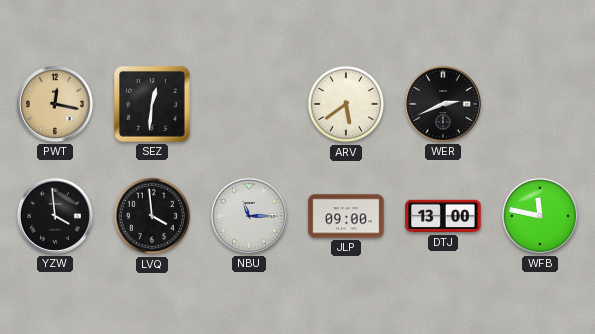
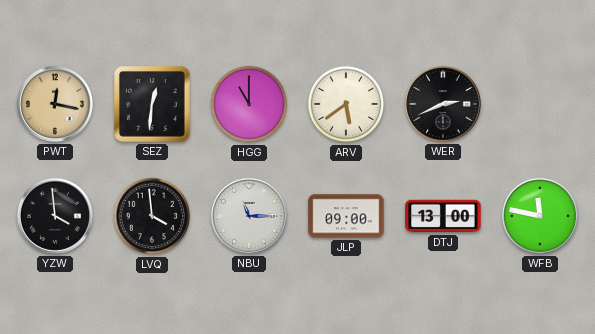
HGG: none -> 11:00
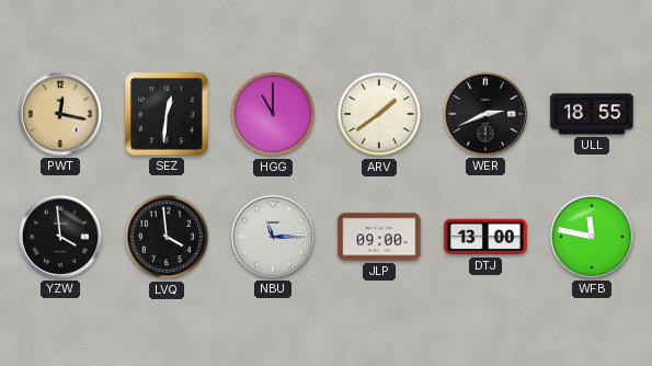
ARV: 5:39 -> 1:39
ULL: none -> 18:55
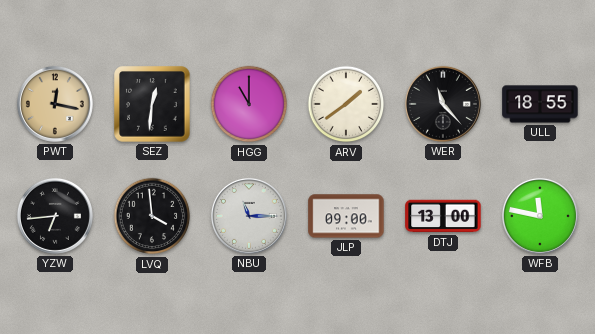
WER: 2:41 -> 11:23
YZW: 3:59 -> 6:44
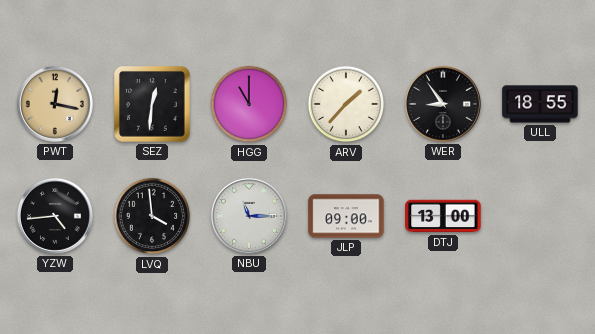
ARV: 1:39 -> 1:37
WER: 11:23 -> 8:54
YZW: 6:44 -> 4:44
WFB: 11:47 -> none
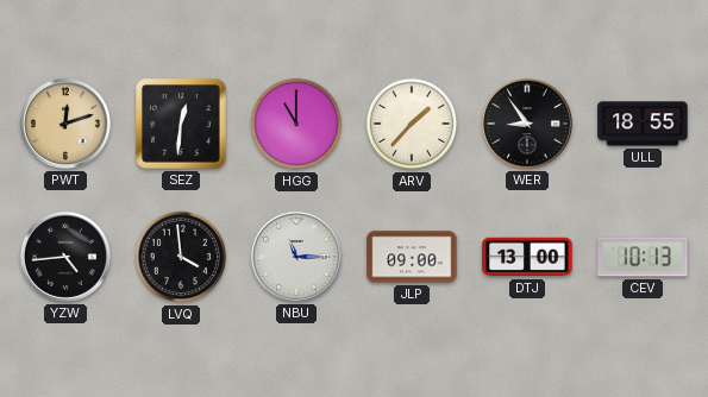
PWT: 12:17 -> 12:12
CEV: none -> 10:13
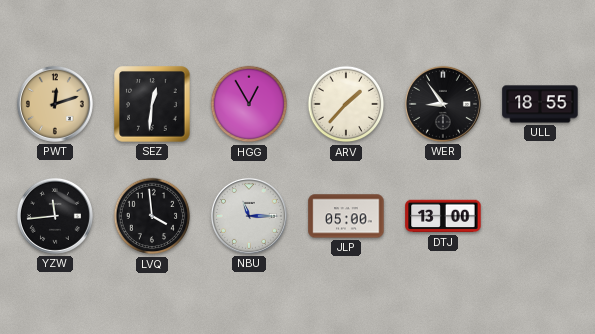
HGG: 11:00 -> 12:55
YZW: 4:44 -> 11:44
JLP: 09:00 -> 05:00
CEV: 10:13 -> none
